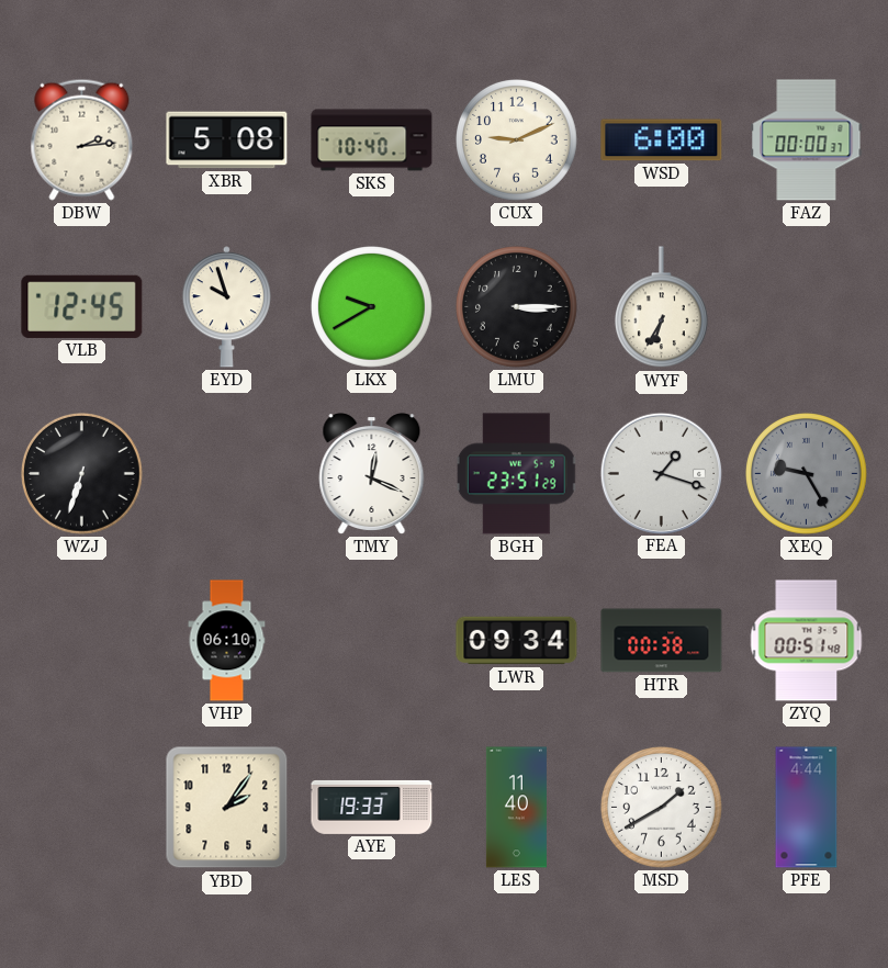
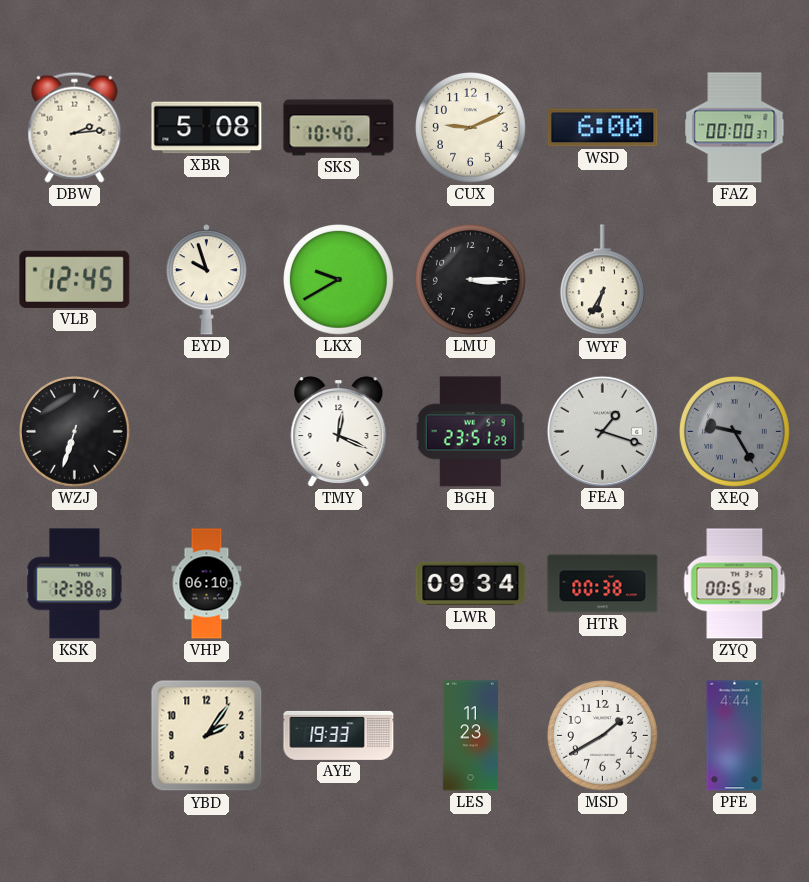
KSK: none -> 12:38
LES: 11:40 -> 11:23
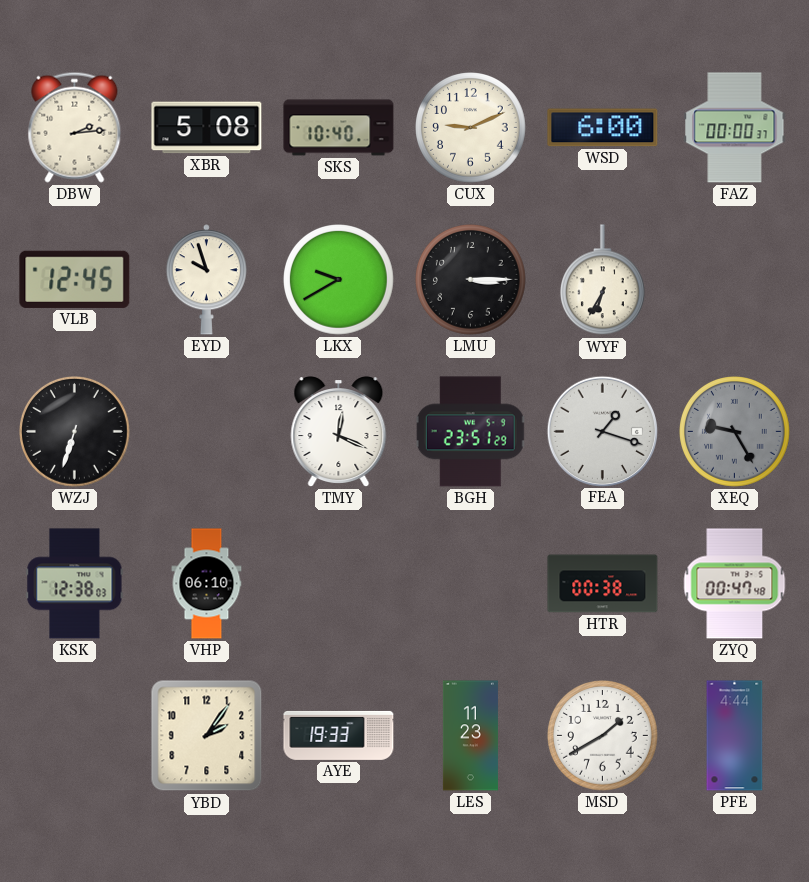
LWR: 09:34 -> none
ZYQ: 00:51 -> 00:47
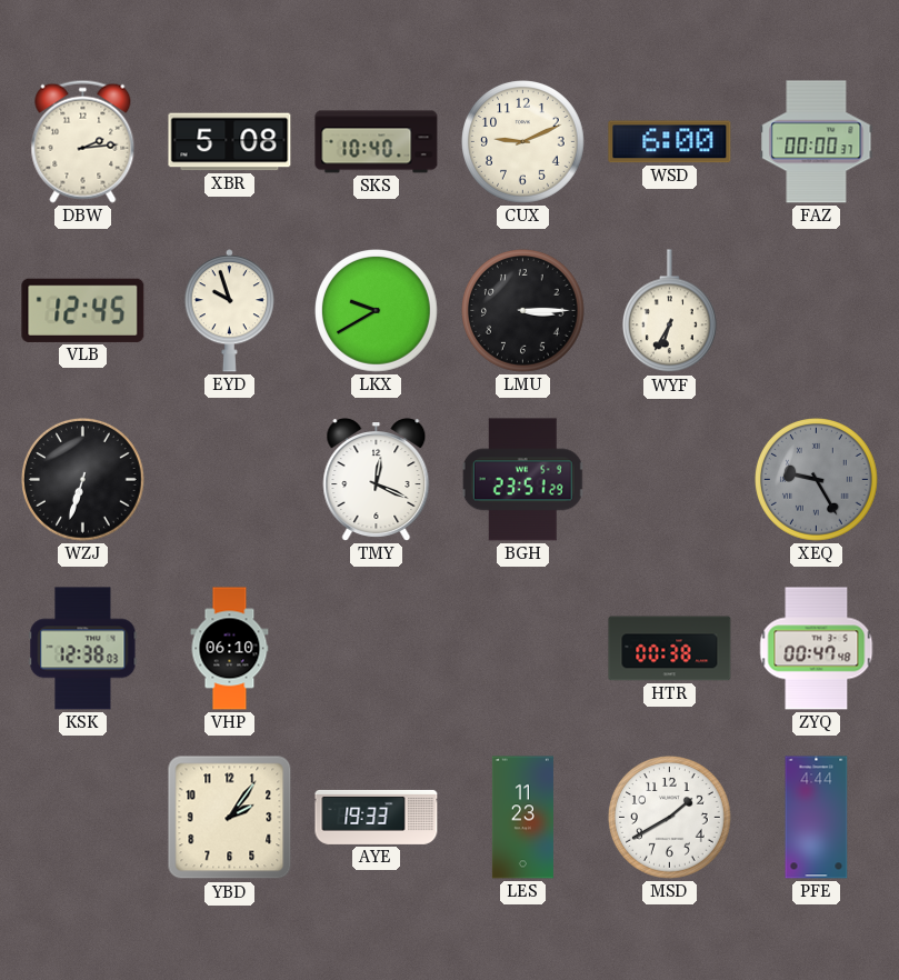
FEA: 1:18 -> none
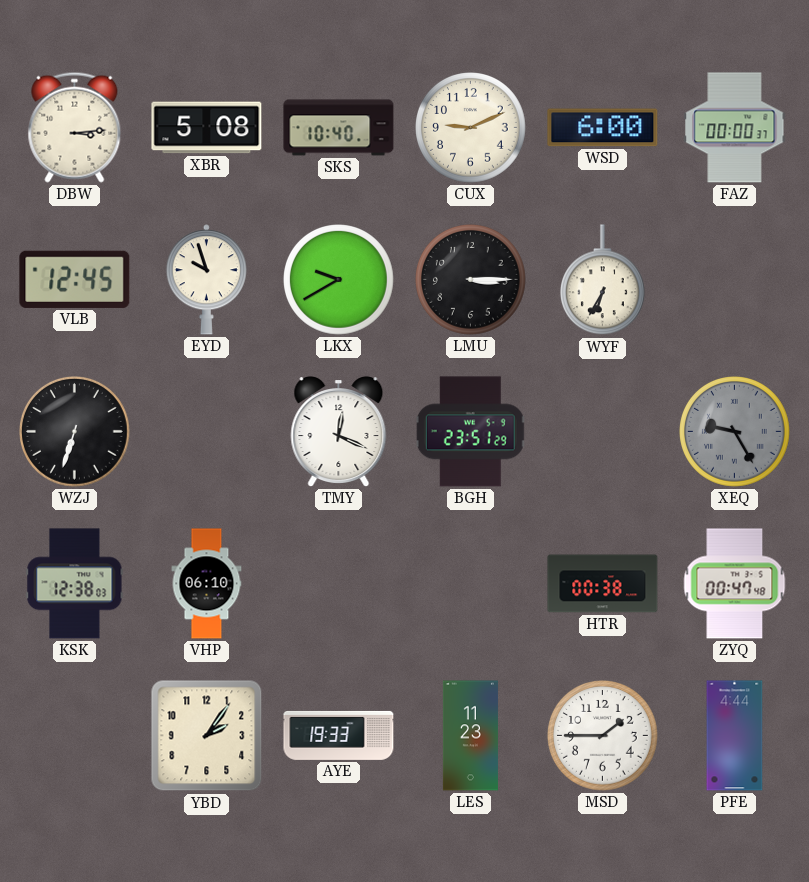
DBW: 2:14 -> 3:14
MSD: 1:40 -> 1:45
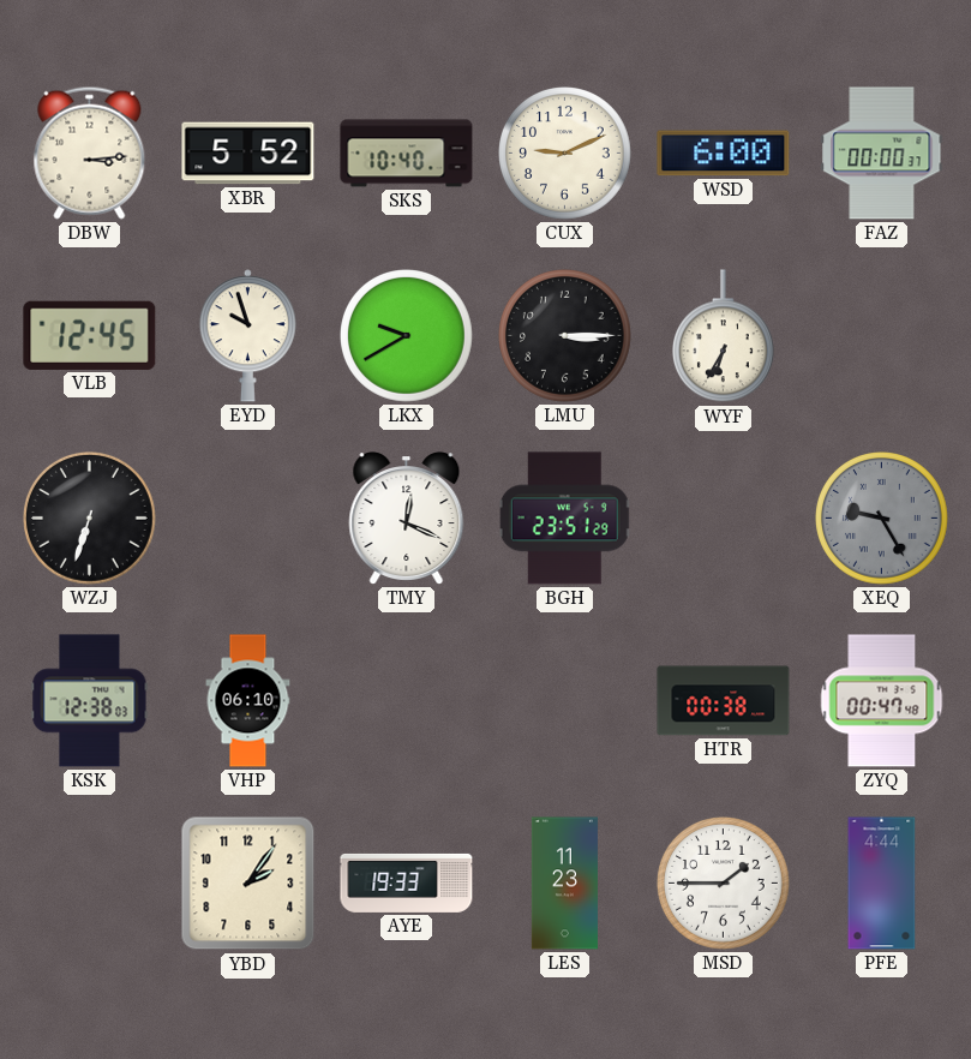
XBR: 5:08 -> 5:52
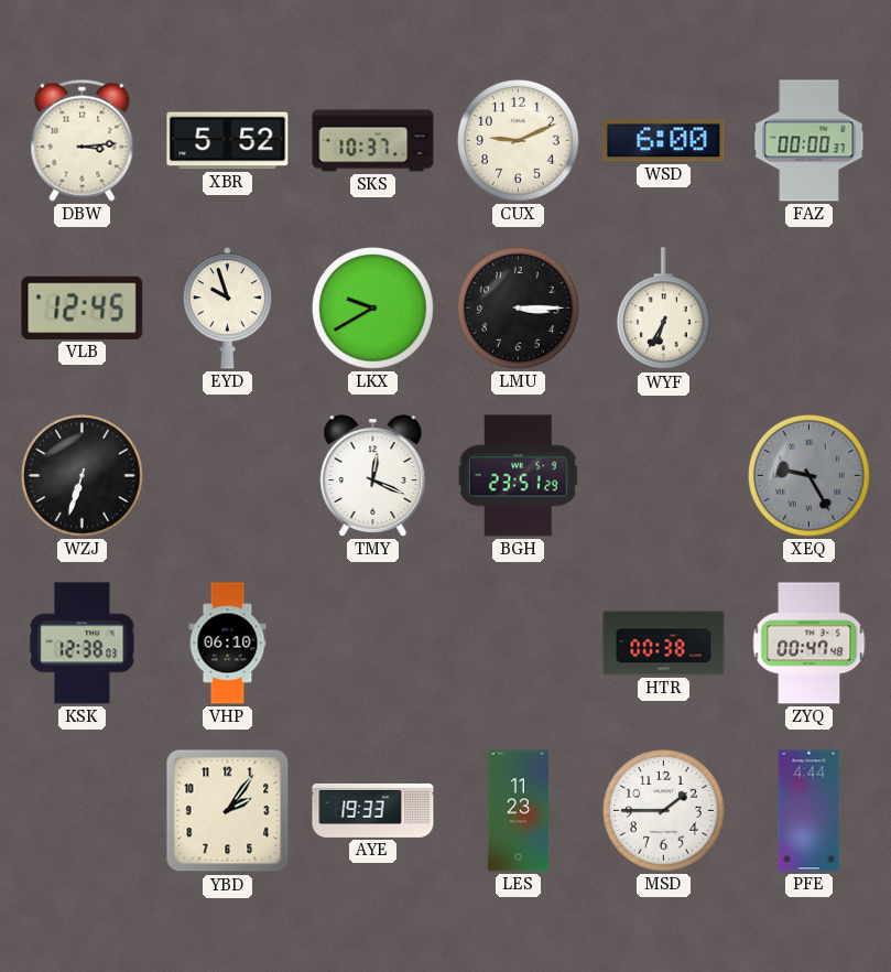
SKS: 10:40 -> 10:37
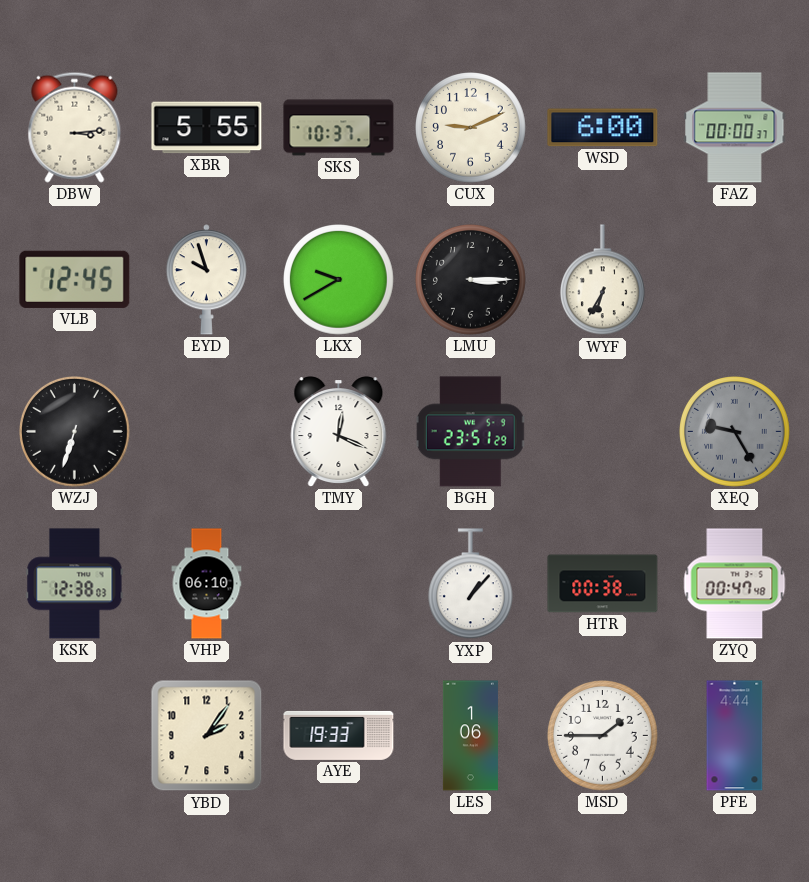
XBR: 5:52 -> 5:55
YXP: none -> 1:07
LES: 11:23 -> 1:06
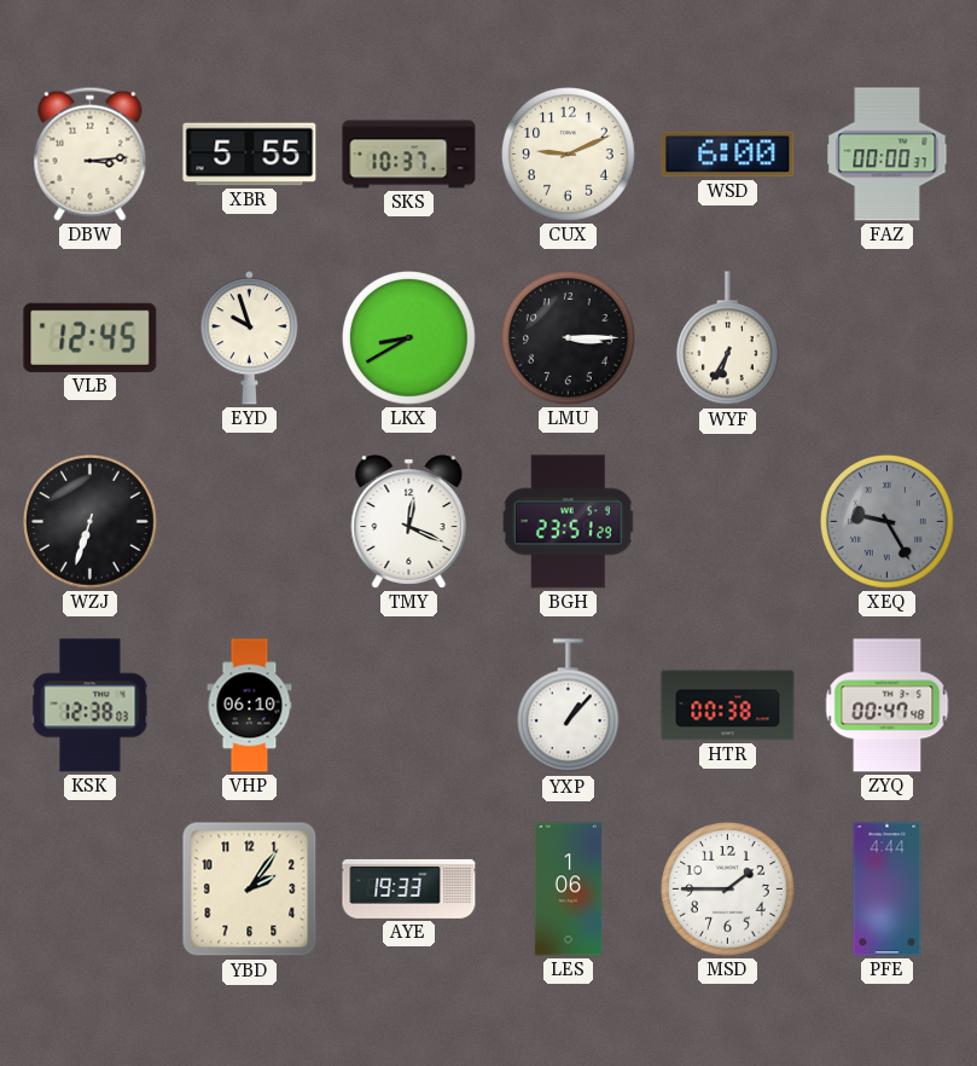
LKX: 9:40 -> 8:40
